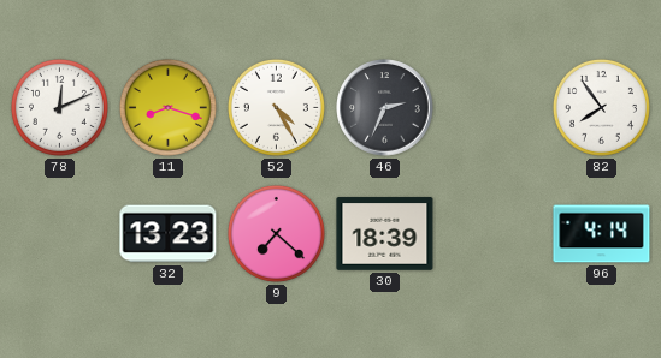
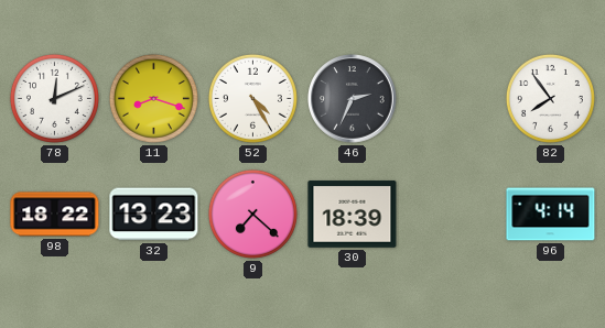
98: none -> 18:22
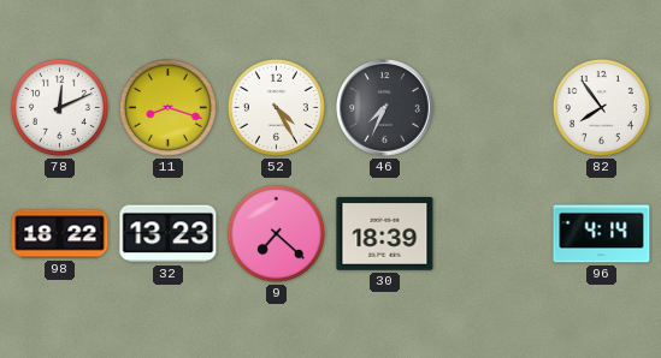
46: 2:34 -> 7:34
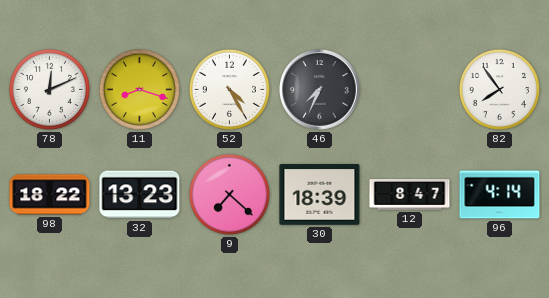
12: none -> 8:47
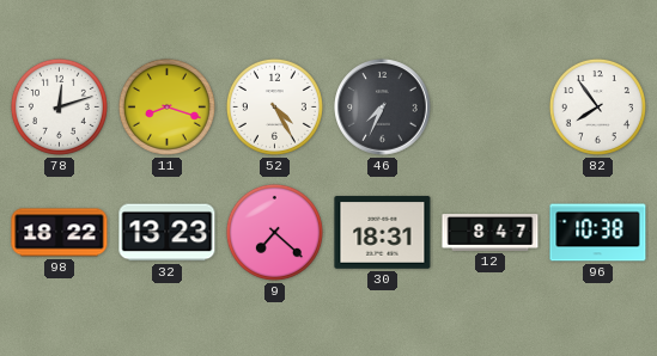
78: 12:11 -> 12:12
30: 18:39 -> 18:31
96: 4:14 -> 10:38
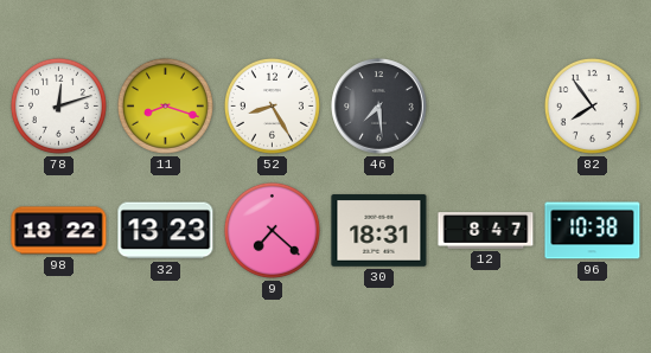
52: 4:25 -> 8:25
46: 7:34 -> 7:29
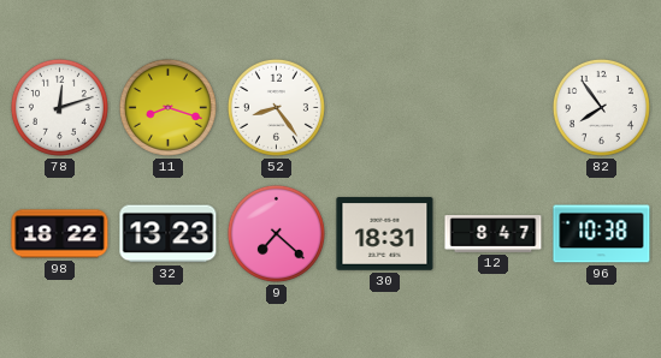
52: 8:25 -> 8:24
46: 7:29 -> none
